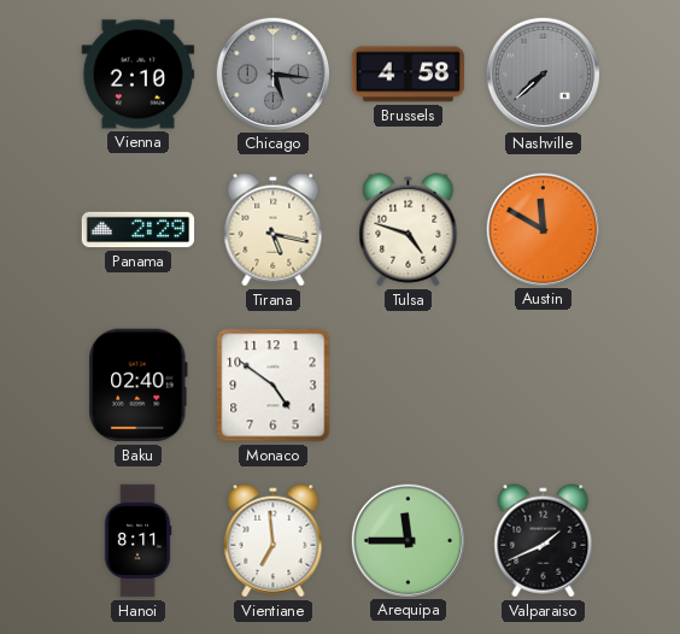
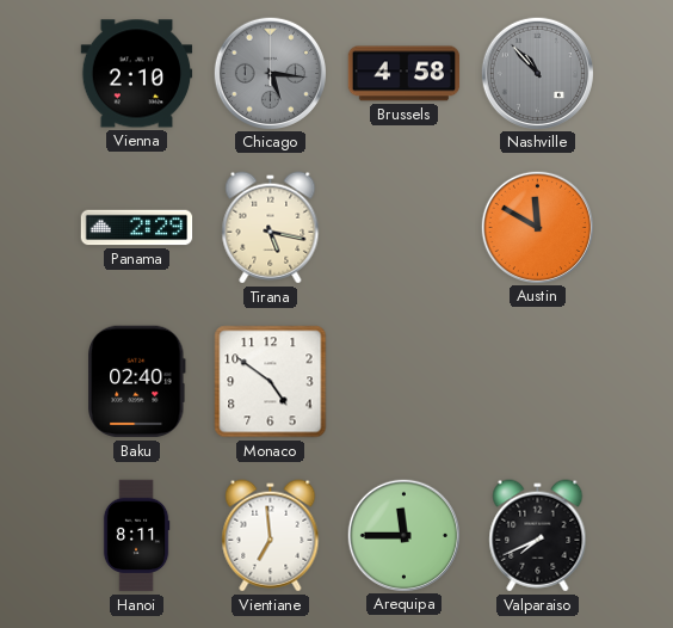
Nashville: 7:38 -> 10:53
Tulsa: 4:48 -> none
Valparaiso: 1:41 -> 7:41
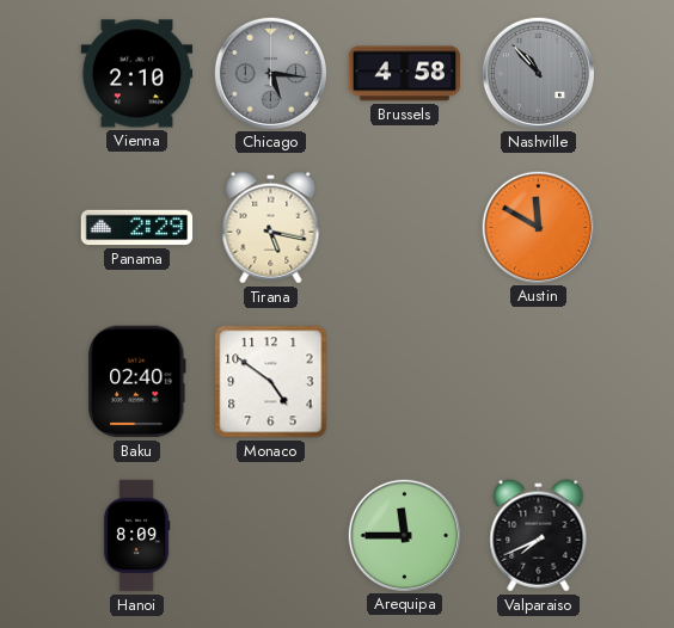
Hanoi: 8:11 -> 8:09
Vientiane: 6:59 -> none
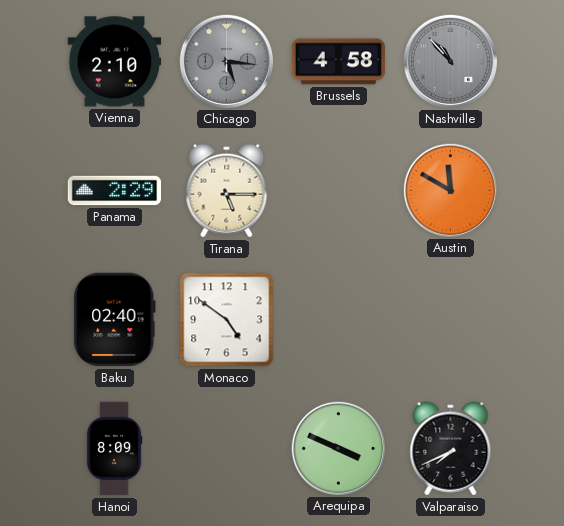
Tirana: 5:17 -> 5:15
Arequipa: 11:45 -> 3:49
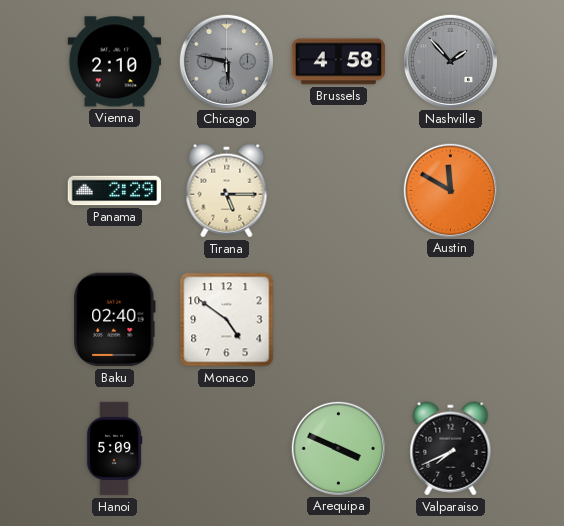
Chicago: 5:16 -> 5:47
Nashville: 10:53 -> 1:53
Hanoi: 8:09 -> 5:09
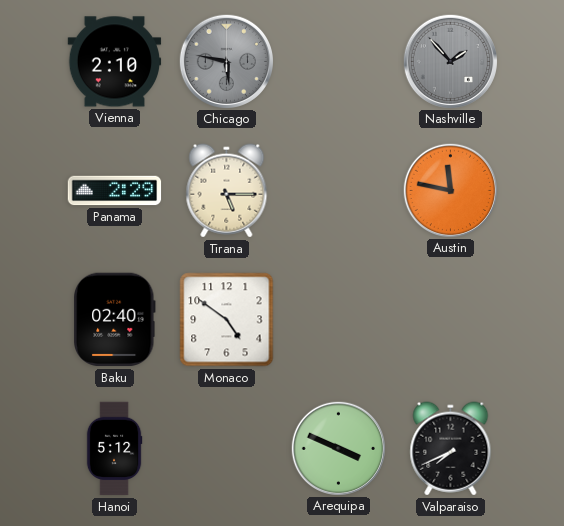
Brussels: 4:58 -> none
Austin: 11:50 -> 11:47
Hanoi: 5:09 -> 5:12
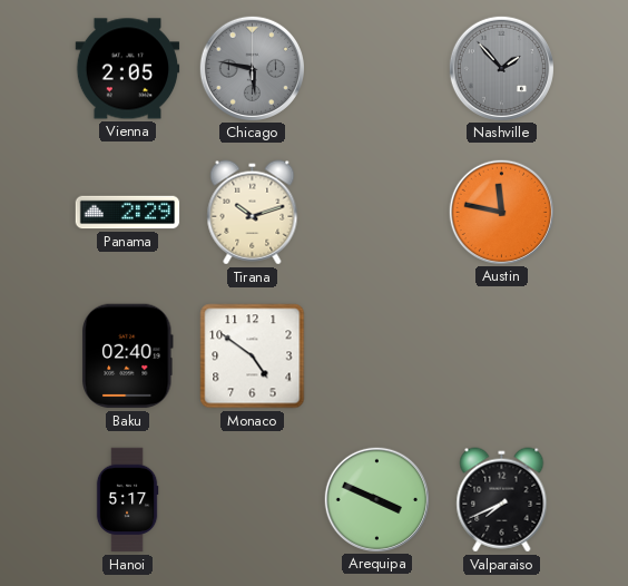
Vienna: 2:10 -> 2:05
Tirana: 5:15 -> 10:12
Hanoi: 5:12 -> 5:17
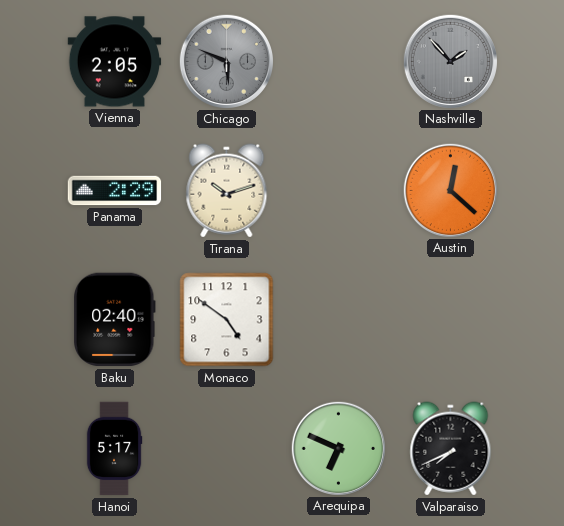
Chicago: 5:47 -> 5:49
Austin: 11:47 -> 12:22
Arequipa: 3:49 -> 6:49
